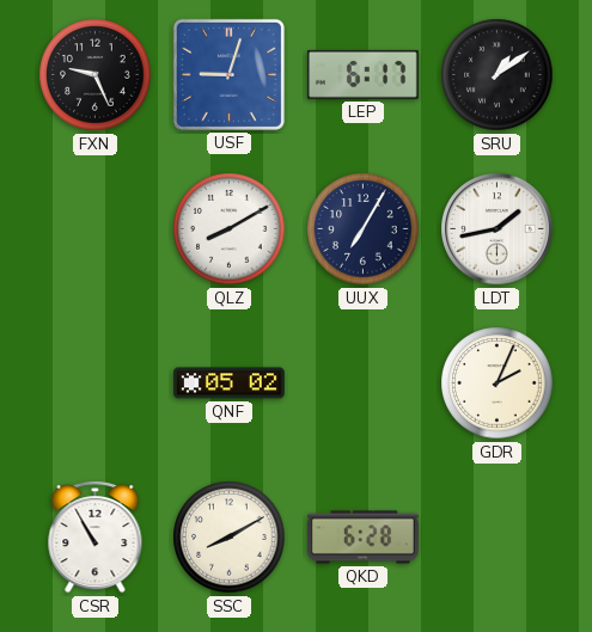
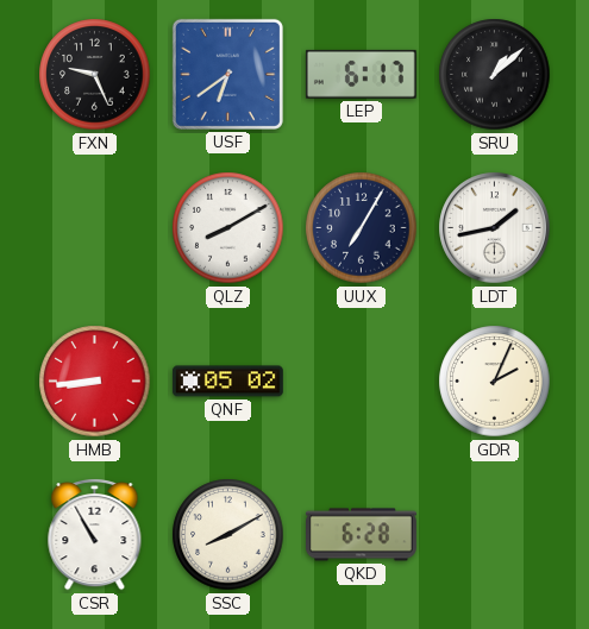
USF: 9:03 -> 6:39
SRU: 1:09 -> 1:08
HMB: none -> 8:44
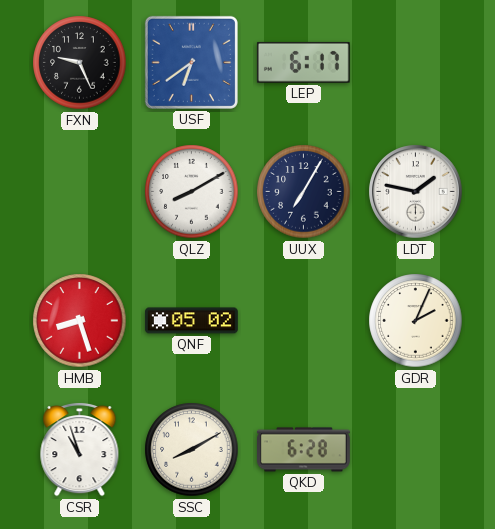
SRU: 1:08 -> none
LDT: 1:43 -> 1:47
HMB: 8:44 -> 8:27
CSR: 10:55 -> 10:57
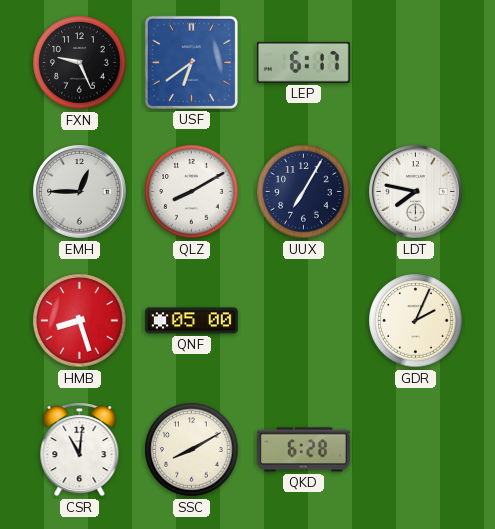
EMH: none -> 12:45
LDT: 1:47 -> 7:47
QNF: 05:02 -> 05:00
CSR: 10:57 -> 11:01
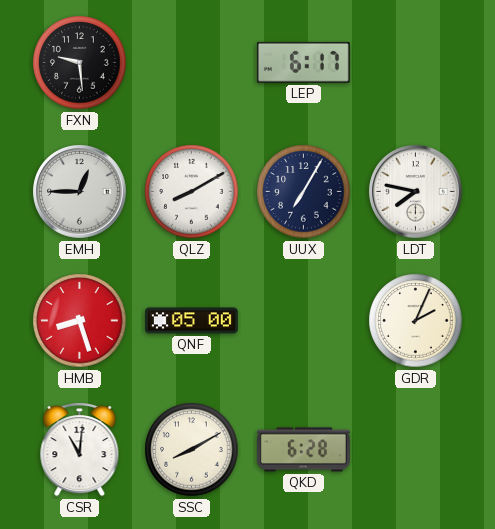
FXN: 9:26 -> 9:29
USF: 6:39 -> none
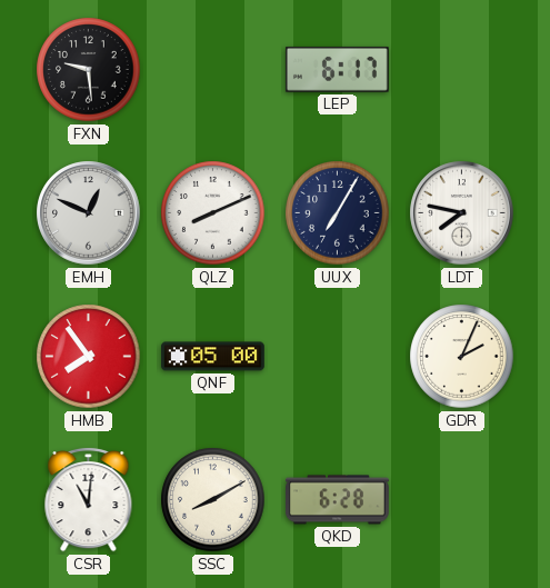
EMH: 12:45 -> 12:49
QLZ: 8:10 -> 8:11
HMB: 8:27 -> 7:54
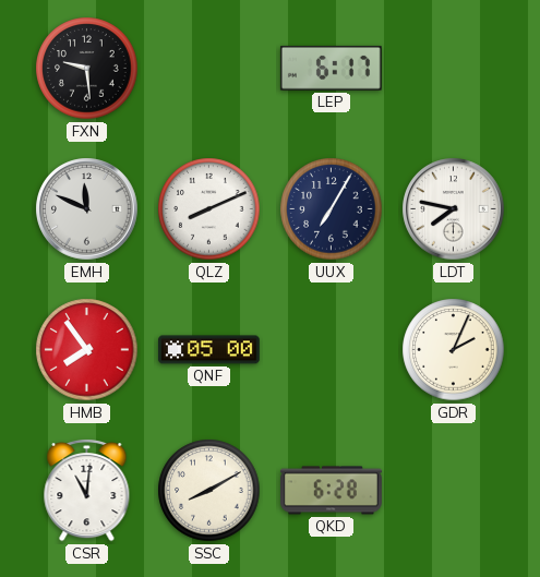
EMH: 12:49 -> 11:49
